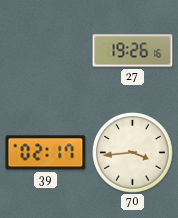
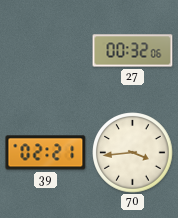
27: 19:26 -> 00:32
39: 02:17 -> 02:21
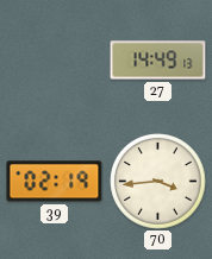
27: 00:32 -> 14:49
39: 02:21 -> 02:19
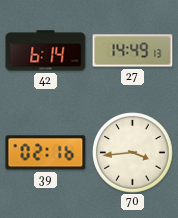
42: none -> 6:14
39: 02:19 -> 02:16
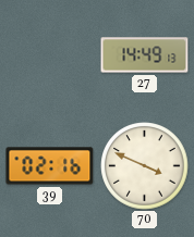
42: 6:14 -> none
70: 3:44 -> 3:49
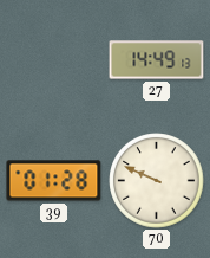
39: 02:16 -> 01:28
70: 3:49 -> 9:49
